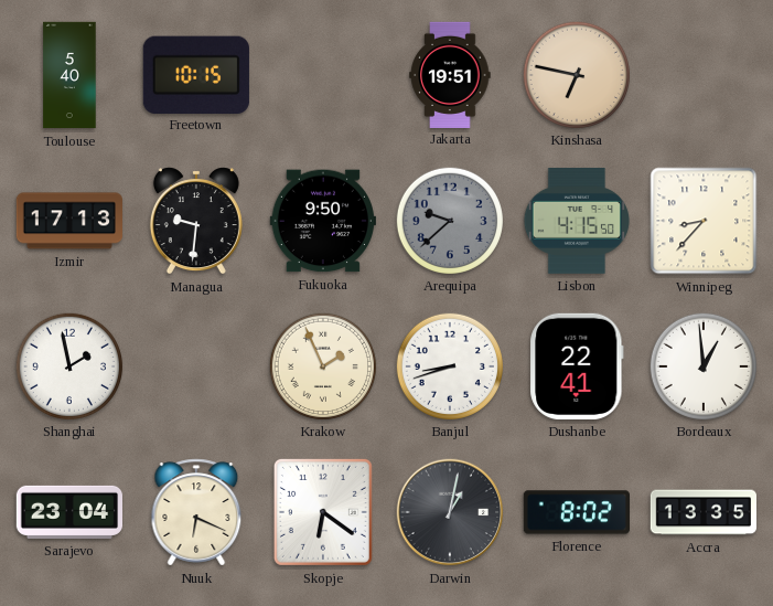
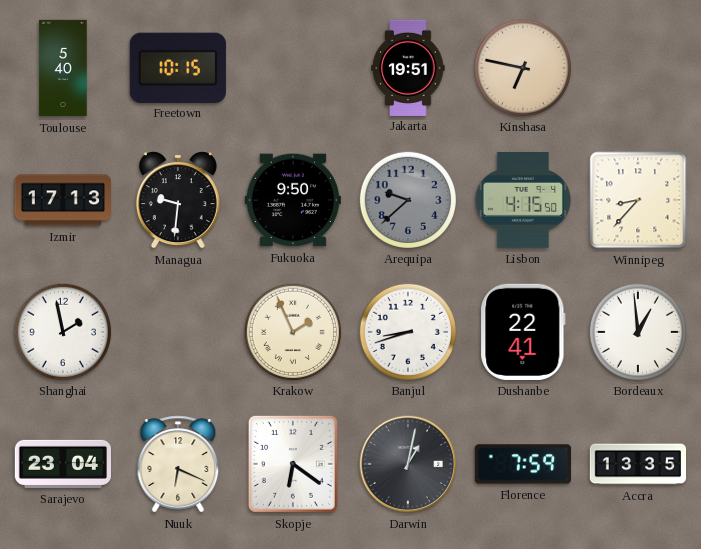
Florence: 8:02 -> 7:59
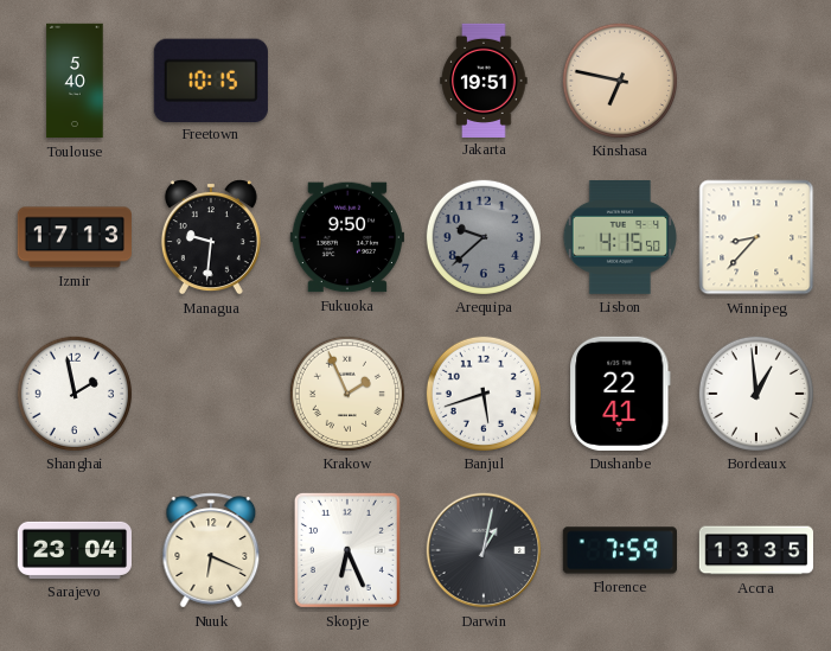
Banjul: 8:42 -> 5:42
Skopje: 6:21 -> 6:26
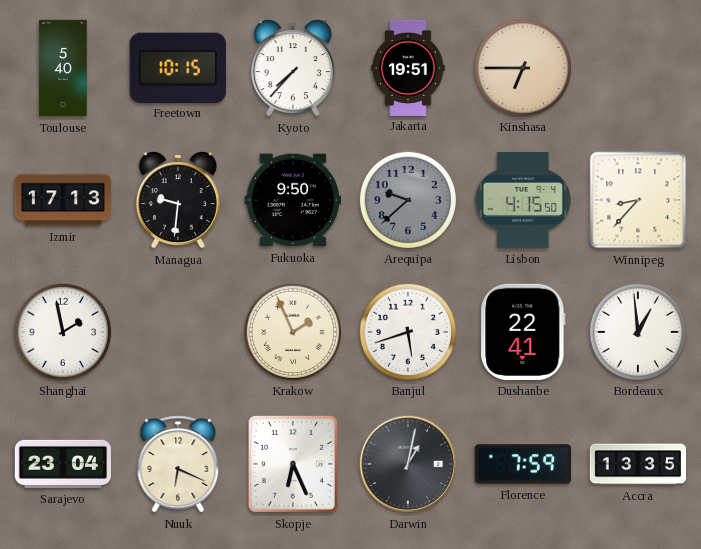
Kyoto: none -> 7:37
Kinshasa: 6:47 -> 6:45
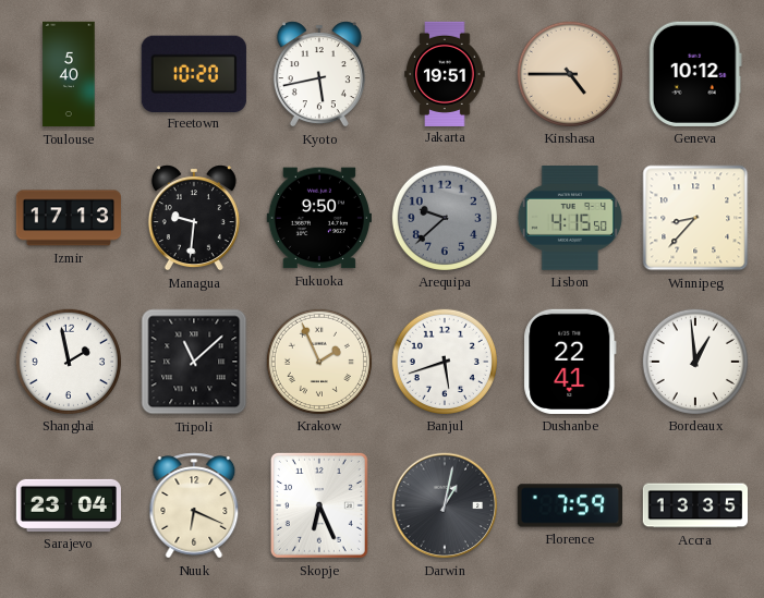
Freetown: 10:15 -> 10:20
Kyoto: 7:37 -> 5:43
Kinshasa: 6:45 -> 4:45
Geneva: none -> 10:12
Tripoli: none -> 11:08
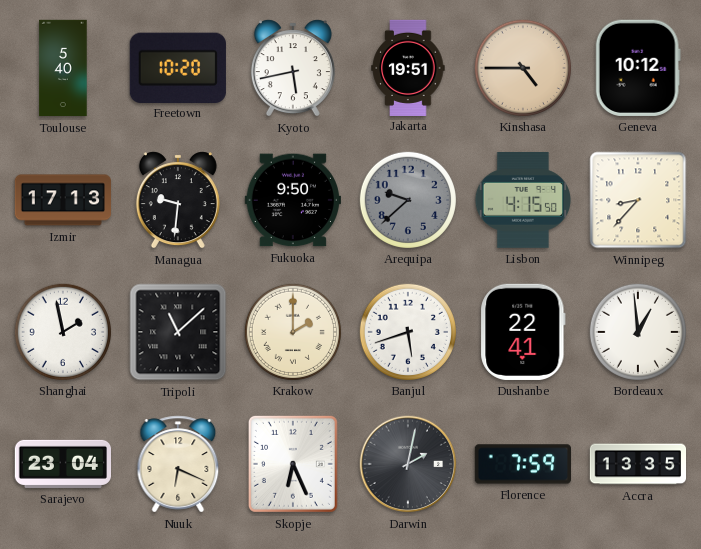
Krakow: 1:56 -> 2:00
Darwin: 1:02 -> 2:02
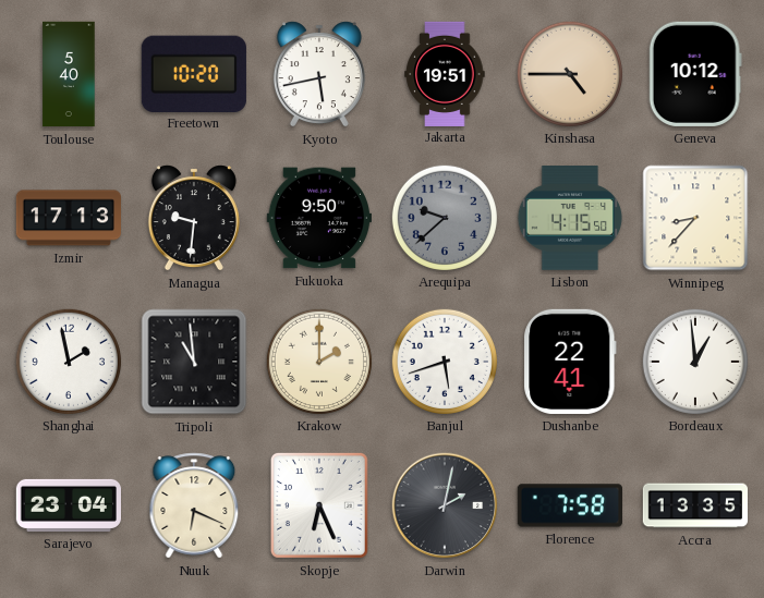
Tripoli: 11:08 -> 10:59
Florence: 7:59 -> 7:58
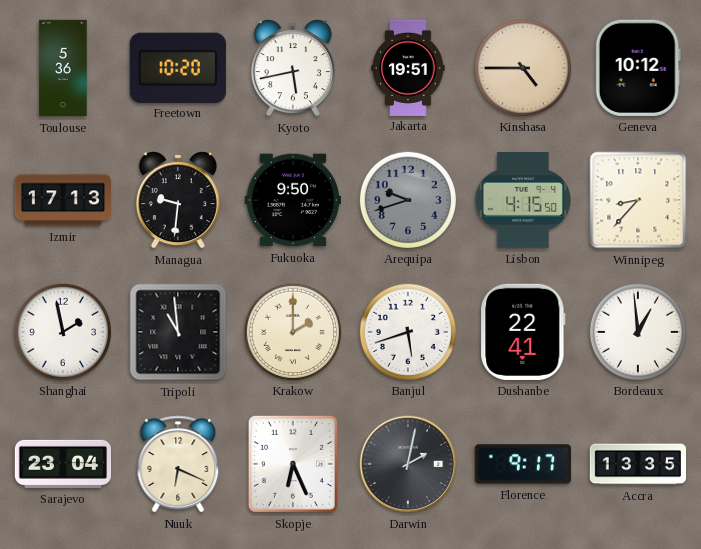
Toulouse: 5:40 -> 5:36
Arequipa: 9:38 -> 9:42
Florence: 7:58 -> 9:17
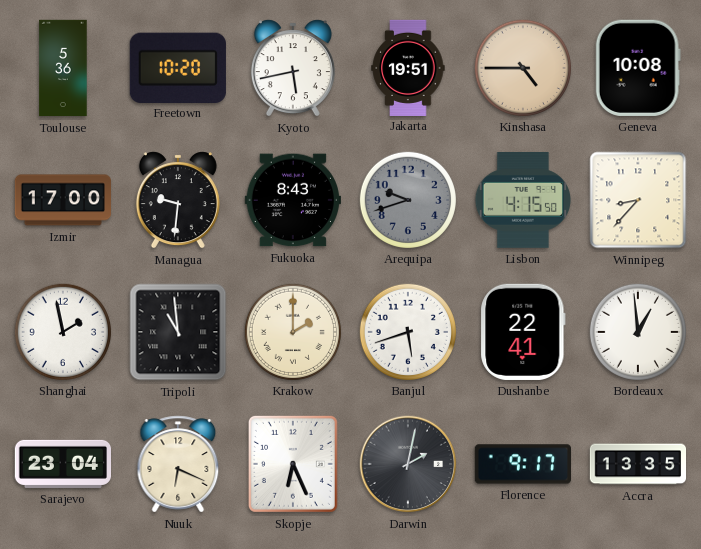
Geneva: 10:12 -> 10:08
Izmir: 17:13 -> 17:00
Fukuoka: 9:50 -> 8:43
